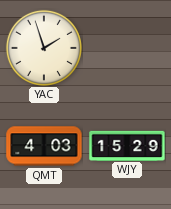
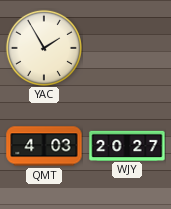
YAC: 1:57 -> 1:55
WJY: 15:29 -> 20:27
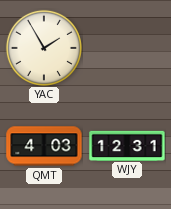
WJY: 20:27 -> 12:31
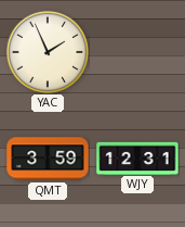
YAC: 1:55 -> 1:56
QMT: 4:03 -> 3:59
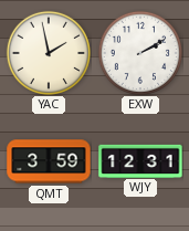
YAC: 1:56 -> 1:58
EXW: none -> 2:10
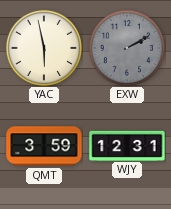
YAC: 1:58 -> 5:58
EXW dial: white -> grey
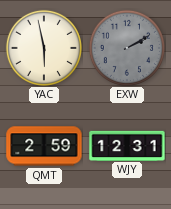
QMT: 3:59 -> 2:59
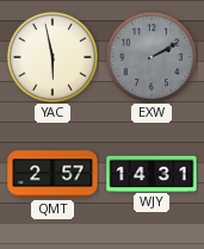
QMT: 2:59 -> 2:57
WJY: 12:31 -> 14:31
